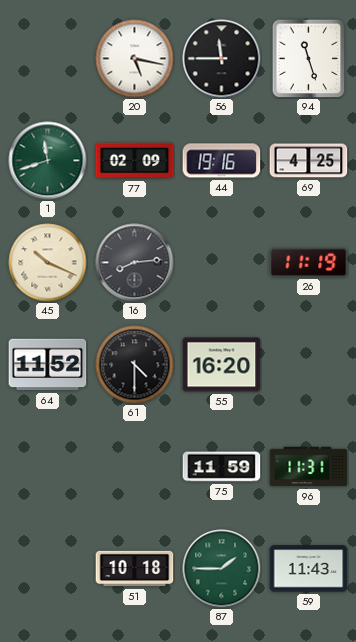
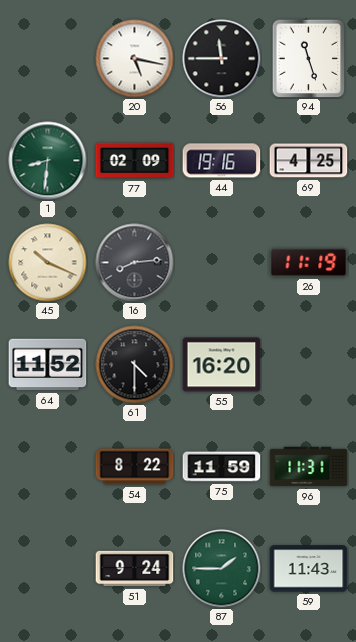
1: 11:42 -> 8:31
54: none -> 8:22
51: 10:18 -> 9:24
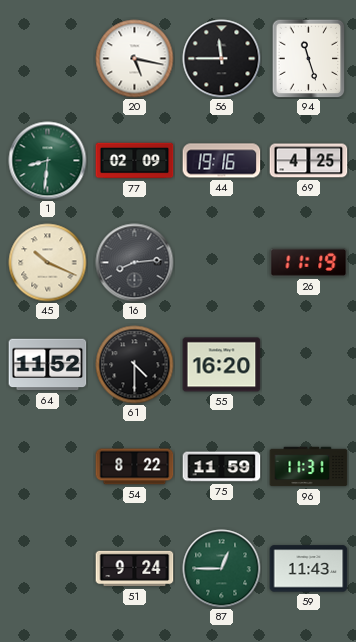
87: 1:45 -> 12:45
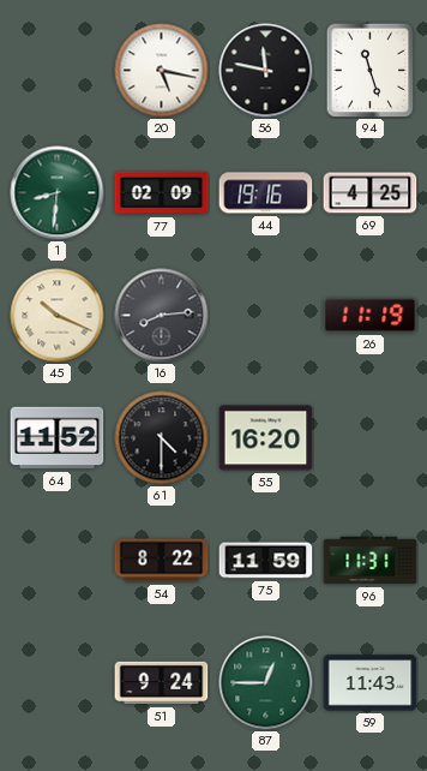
56: 11:45 -> 11:47
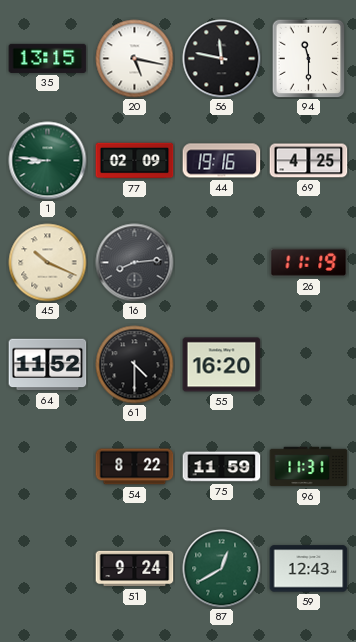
35: none -> 13:15
94: 11:27 -> 11:30
1: 8:31 -> 8:46
87: 12:45 -> 12:40
59: 11:43 -> 12:43
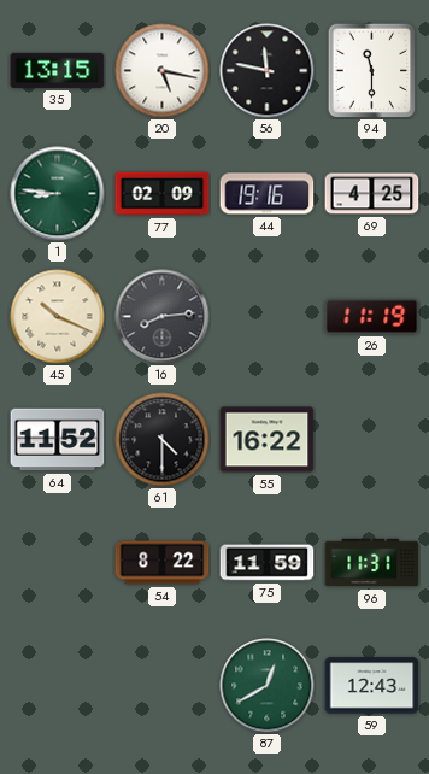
55: 16:20 -> 16:22
51: 9:24 -> none
